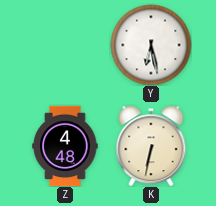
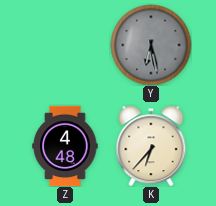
Y dial: white -> grey
K: 6:32 -> 6:37
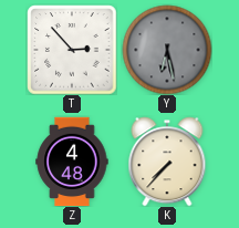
T: none -> 2:53
K: 6:37 -> 7:37
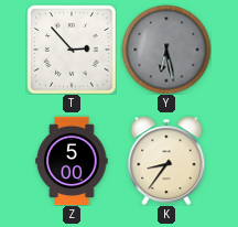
Z: 4:48 -> 5:00
K: 7:37 -> 8:36
